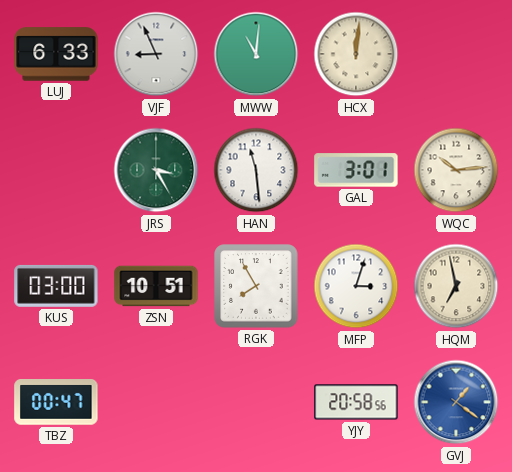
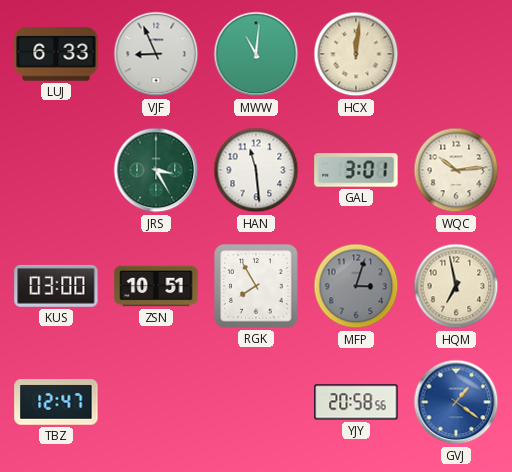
MFP dial: white -> grey
TBZ: 00:47 -> 12:47
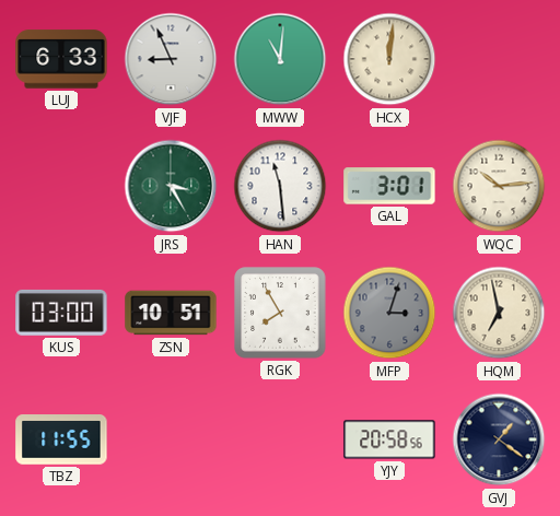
TBZ: 12:47 -> 11:55
GVJ dial: blue -> navy
